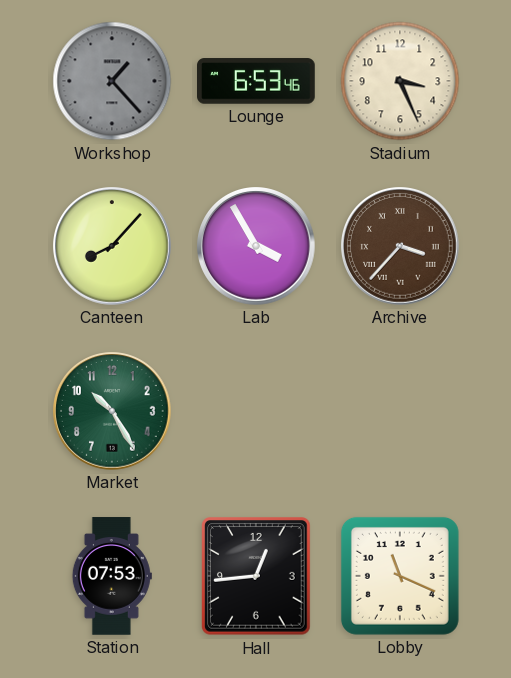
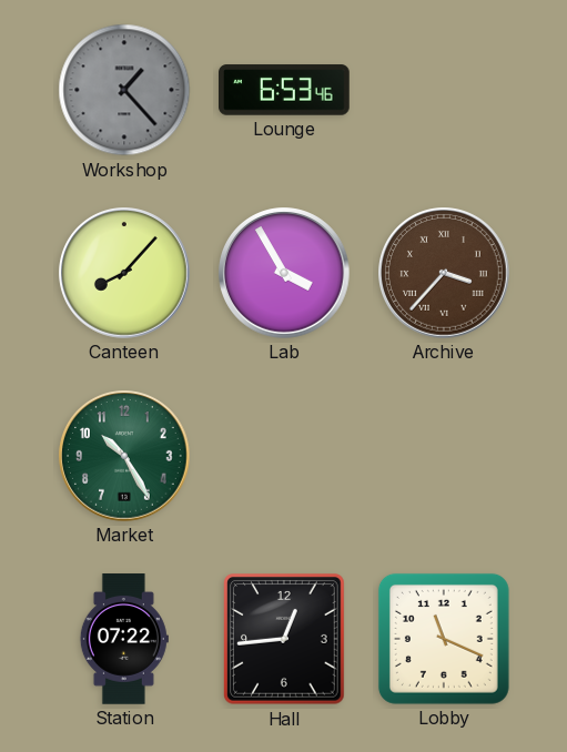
Stadium: 3:26 -> none
Station: 07:53 -> 07:22
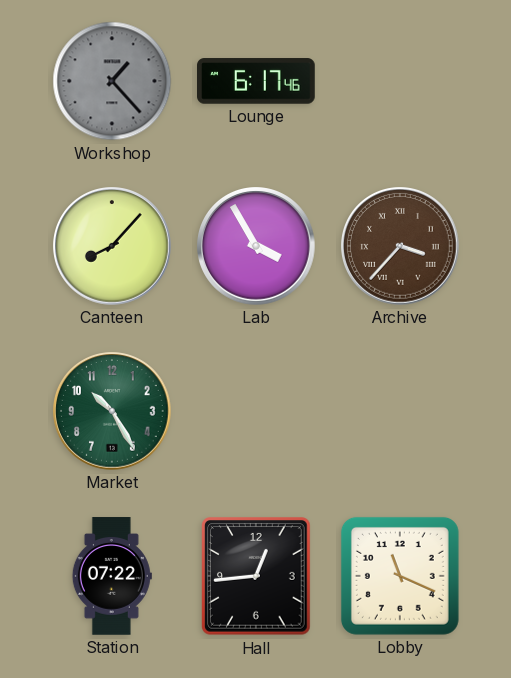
Lounge: 6:53 -> 6:17
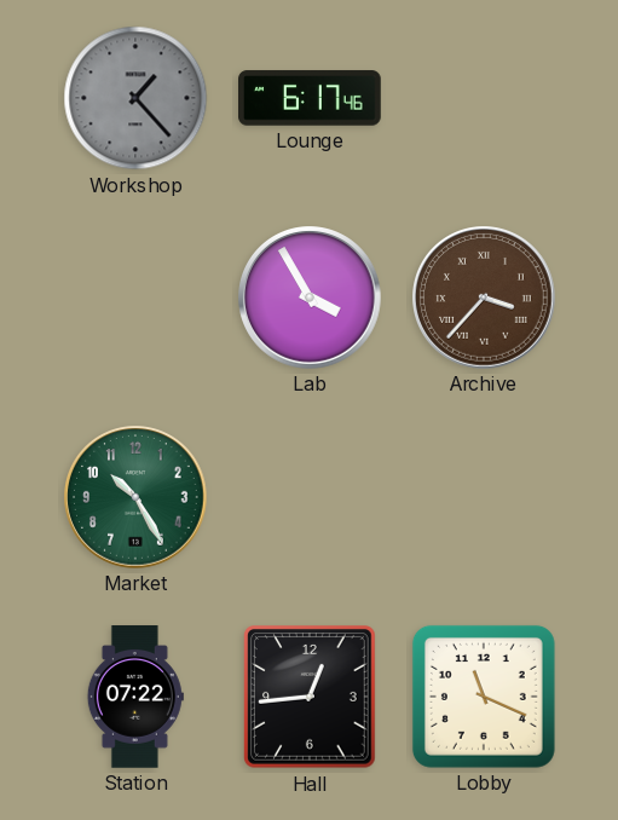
Canteen: 8:07 -> none
